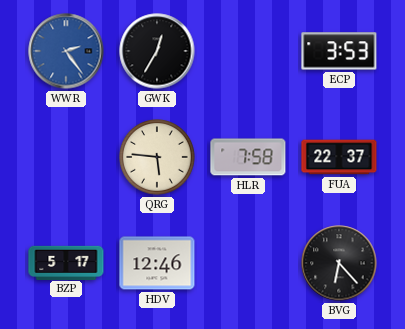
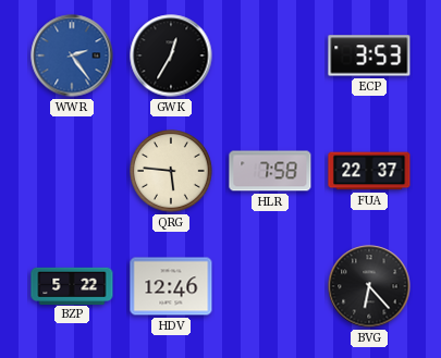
BZP: 5:17 -> 5:22
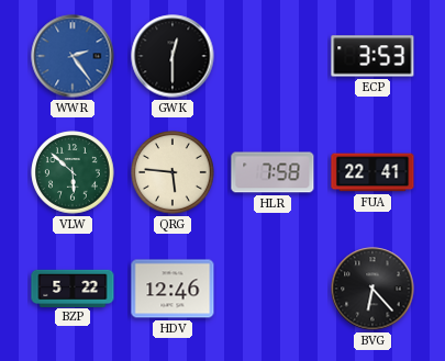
GWK: 12:35 -> 12:30
VLW: none -> 5:52
FUA: 22:37 -> 22:41
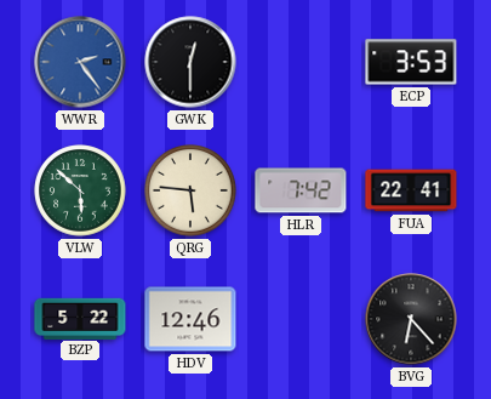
HLR: 7:58 -> 7:42
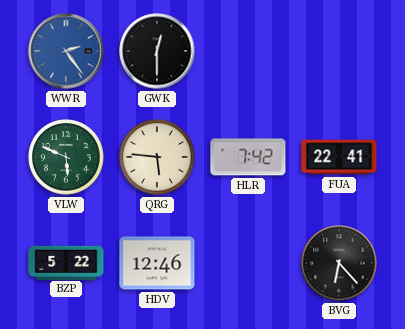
ECP: 3:53 -> none
VLW: 5:52 -> 5:49
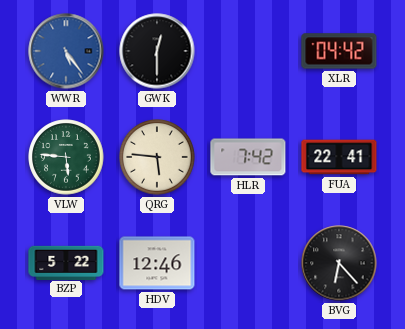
WWR: 2:24 -> 5:24
XLR: none -> 04:42
VLW: 5:49 -> 5:46
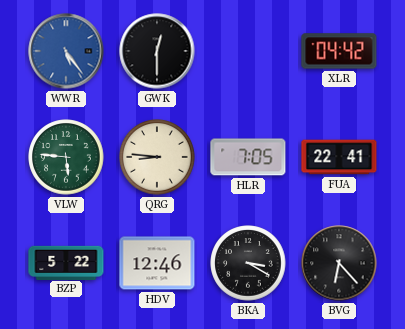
QRG: 5:46 -> 8:46
HLR: 7:42 -> 7:05
BKA: none -> 3:20
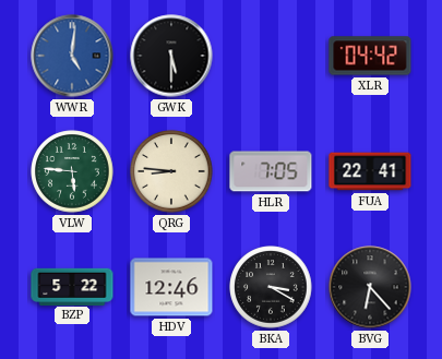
WWR: 5:24 -> 5:01
GWK: 12:30 -> 5:30
